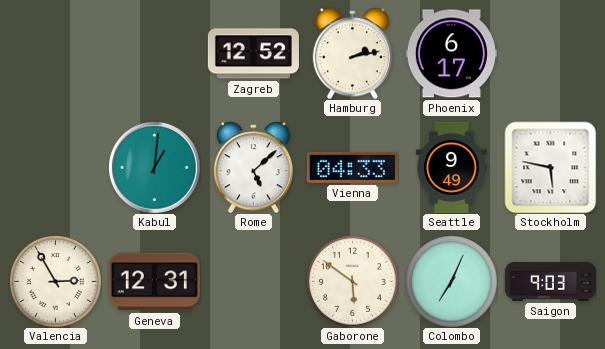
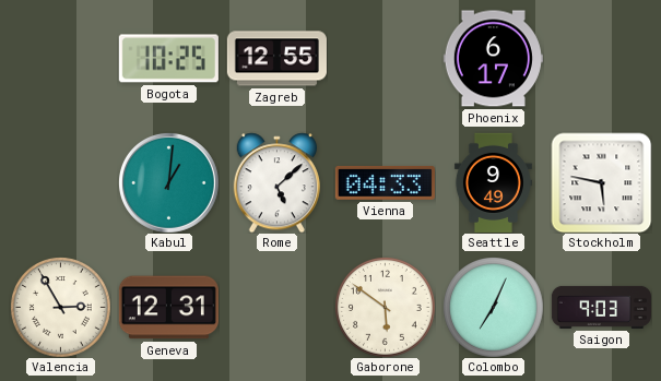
Bogota: none -> 10:25
Zagreb: 12:52 -> 12:55
Hamburg: 2:13 -> none
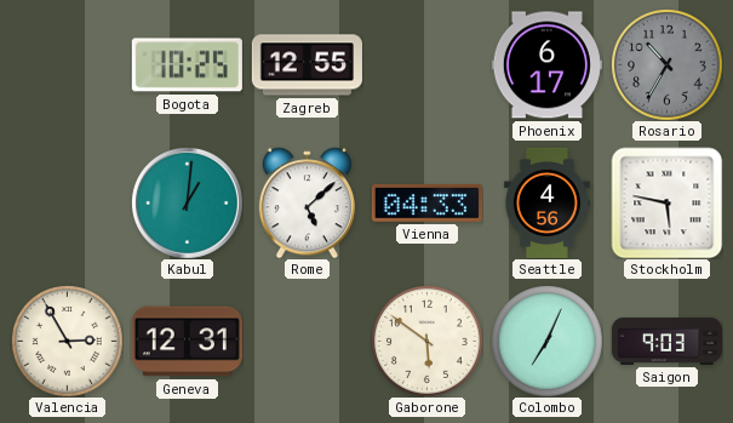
Rosario: none -> 10:35
Seattle: 9:49 -> 4:56
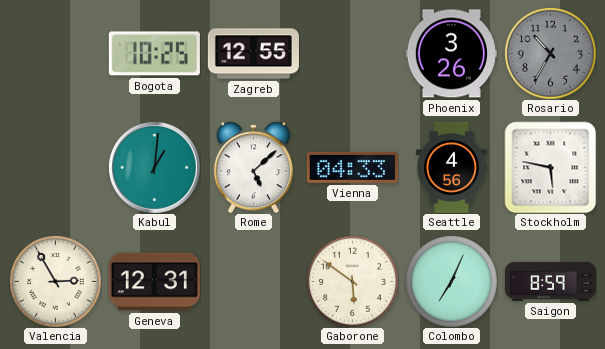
Phoenix: 6:17 -> 3:26
Saigon: 9:03 -> 8:59
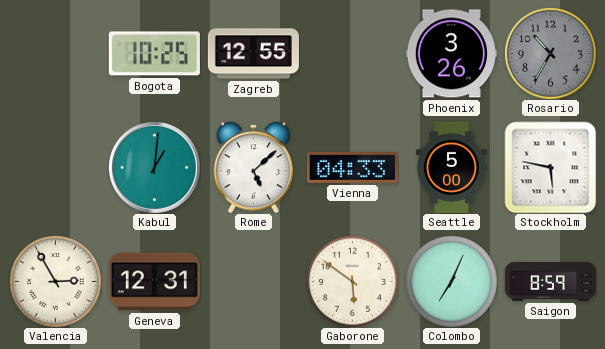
Seattle: 4:56 -> 5:00
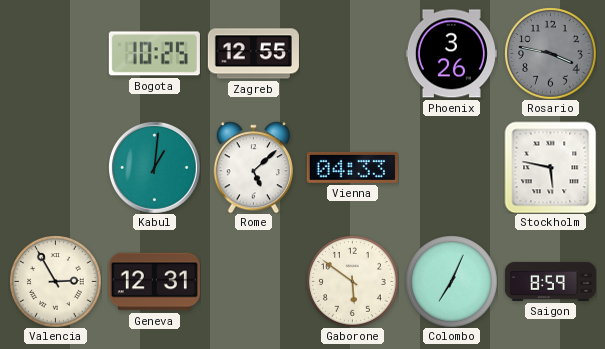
Rosario: 10:35 -> 3:47
Seattle: 5:00 -> none
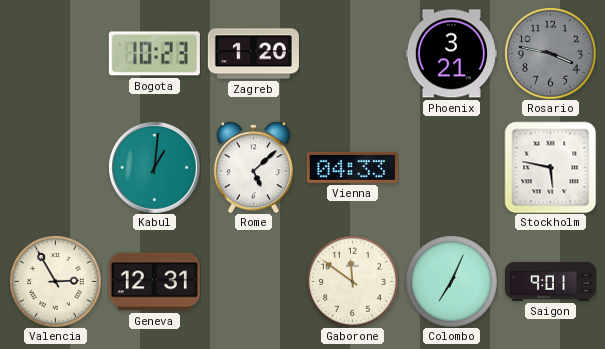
Bogota: 10:25 -> 10:23
Zagreb: 12:55 -> 1:20
Phoenix: 3:26 -> 3:21
Gaborone: 5:51 -> 11:51
Saigon: 8:59 -> 9:01
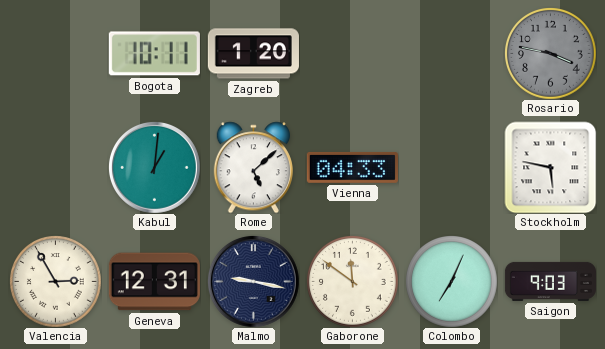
Bogota: 10:23 -> 10:11
Phoenix: 3:21 -> none
Malmo: none -> 9:17
Saigon: 9:01 -> 9:03
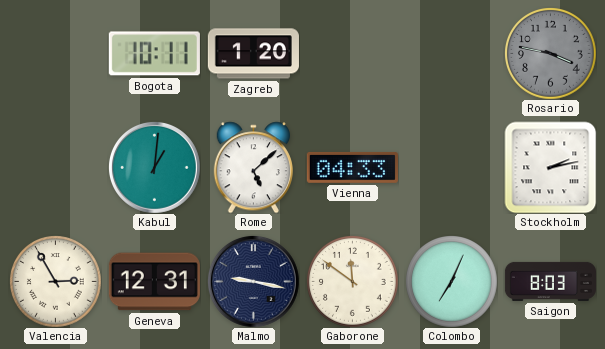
Stockholm: 5:47 -> 2:13
Saigon: 9:03 -> 8:03
